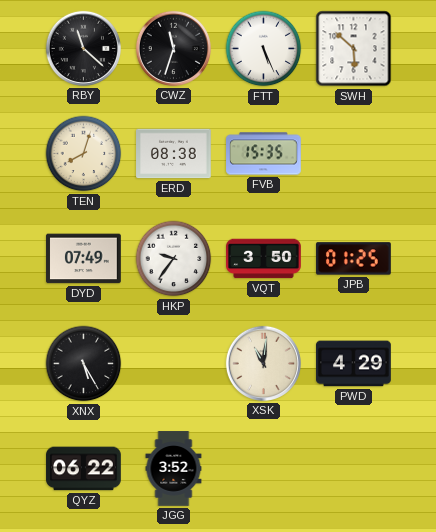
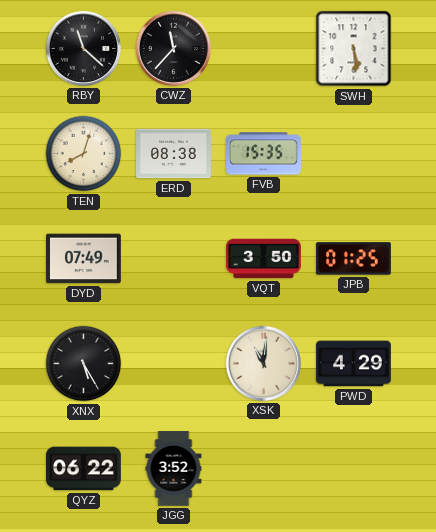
CWZ: 11:33 -> 11:37
FTT: 5:26 -> none
SWH: 5:52 -> 5:29
HKP: 9:36 -> none
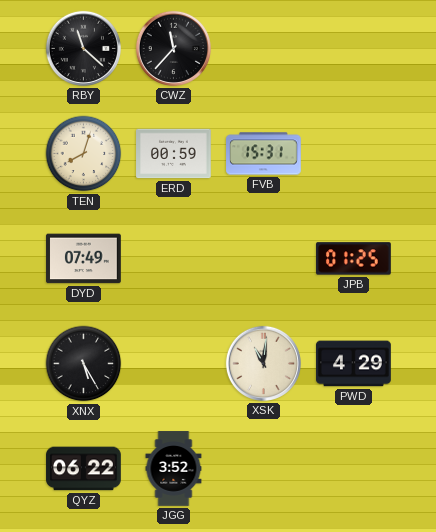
SWH: 5:29 -> none
ERD: 08:38 -> 00:59
FVB: 15:35 -> 15:31
VQT: 3:50 -> none
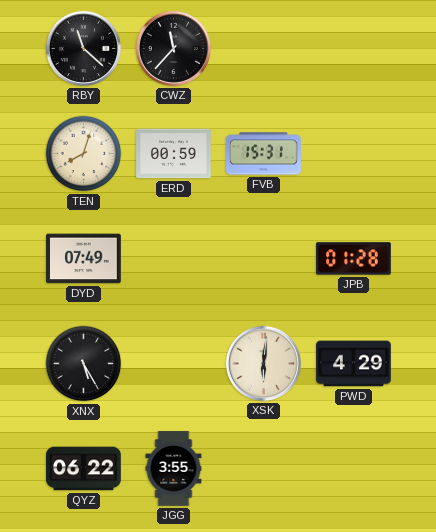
JPB: 01:25 -> 01:28
XSK: 11:01 -> 6:01
JGG: 3:52 -> 3:55
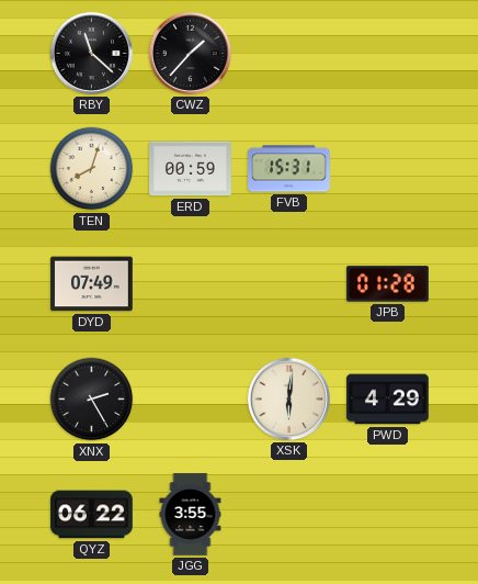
CWZ: 11:37 -> 1:37
XNX: 5:25 -> 2:25
